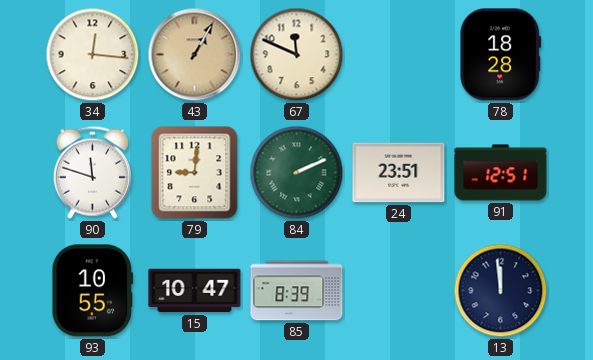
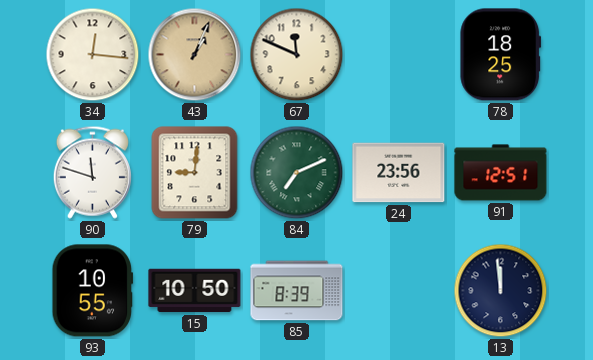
43: 1:05 -> 1:04
78: 18:28 -> 18:25
84: 2:11 -> 7:11
24: 23:51 -> 23:56
15: 10:47 -> 10:50
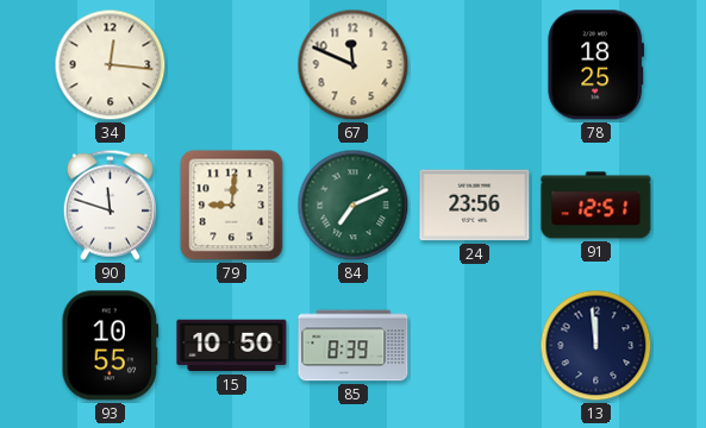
43: 1:04 -> none
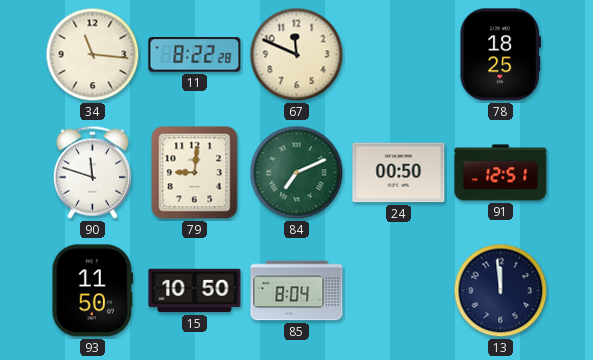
34: 12:16 -> 11:16
11: none -> 8:22
24: 23:56 -> 00:50
93: 10:55 -> 11:50
85: 8:39 -> 8:04
